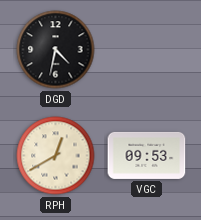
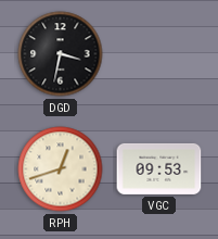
DGD: 4:32 -> 3:32
RPH: 12:40 -> 12:42
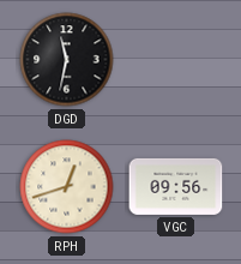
DGD: 3:32 -> 11:32
VGC: 09:53 -> 09:56
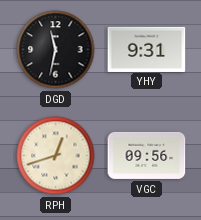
YHY: none -> 9:31
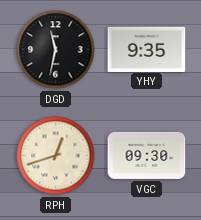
YHY: 9:31 -> 9:35
VGC: 09:56 -> 09:30
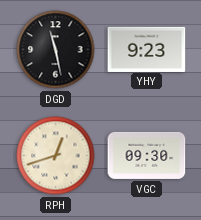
DGD: 11:32 -> 11:28
YHY: 9:35 -> 9:23
